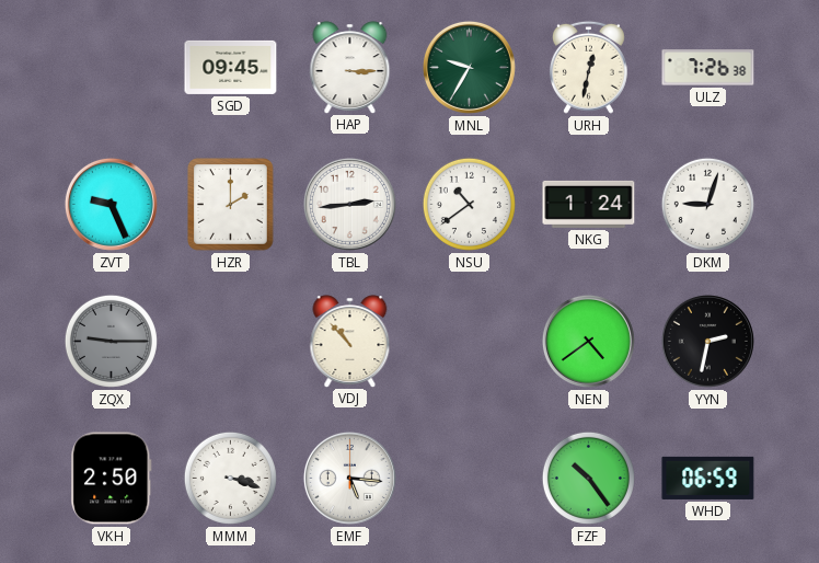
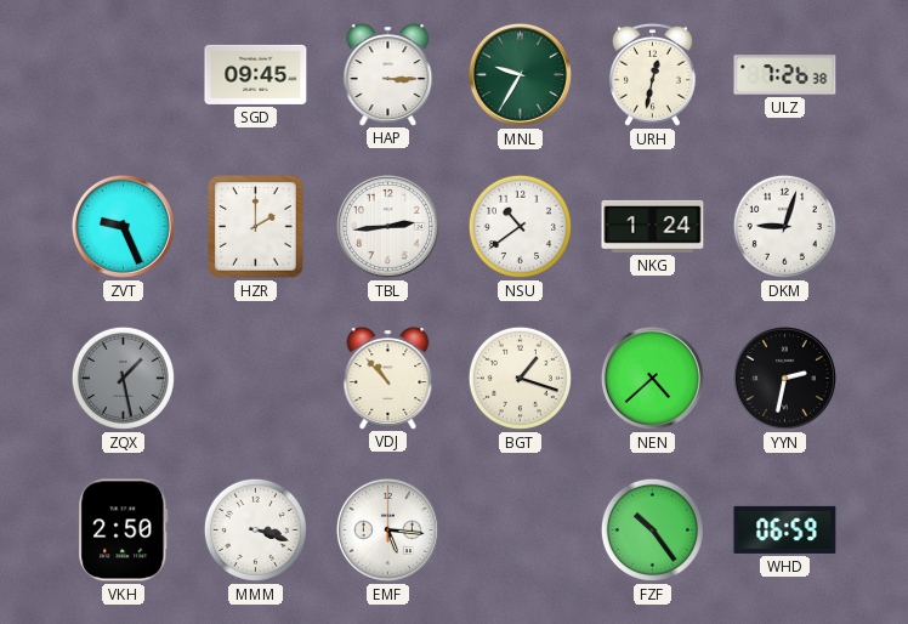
ZQX: 9:15 -> 1:28
BGT: none -> 1:18
NEN: 4:39 -> 4:38
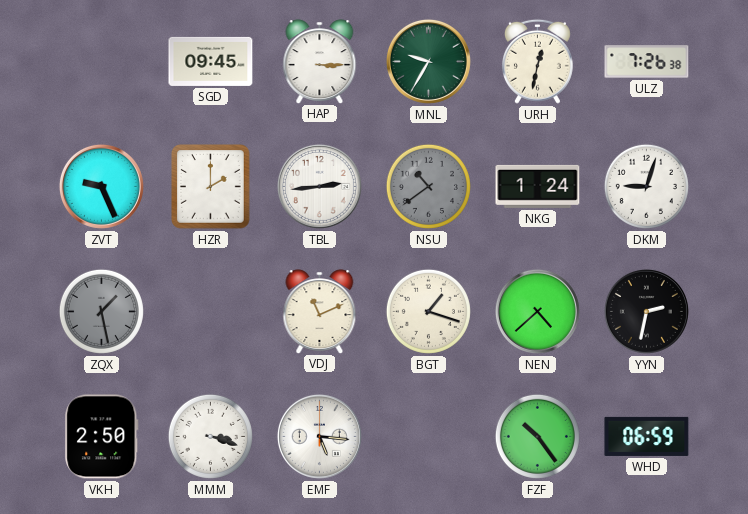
NSU dial: white -> grey
VDJ: 10:53 -> 11:11
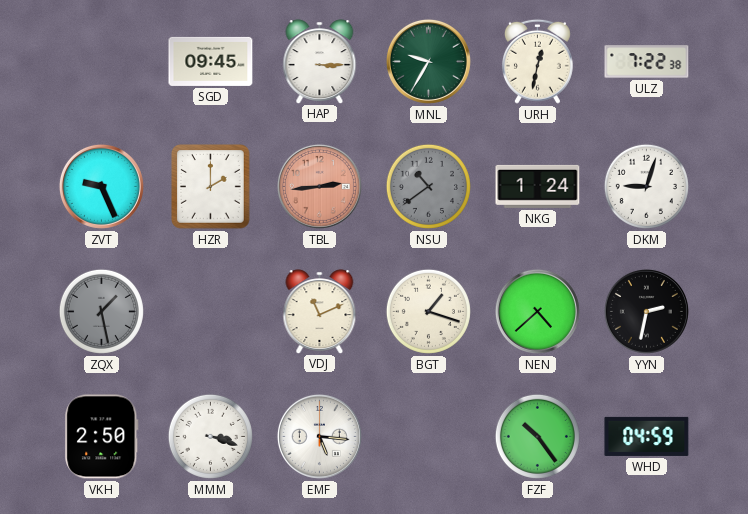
ULZ: 7:26 -> 7:22
TBL dial: white -> salmon
WHD: 06:59 -> 04:59
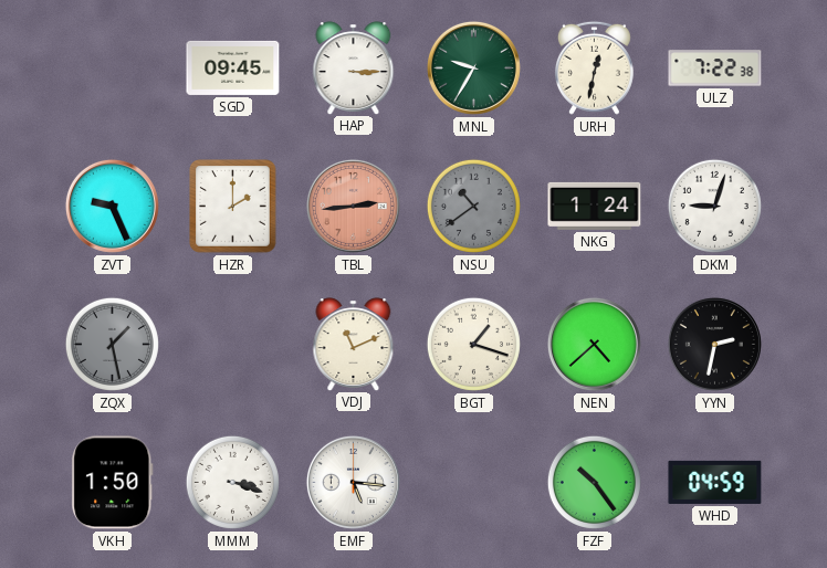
VKH: 2:50 -> 1:50
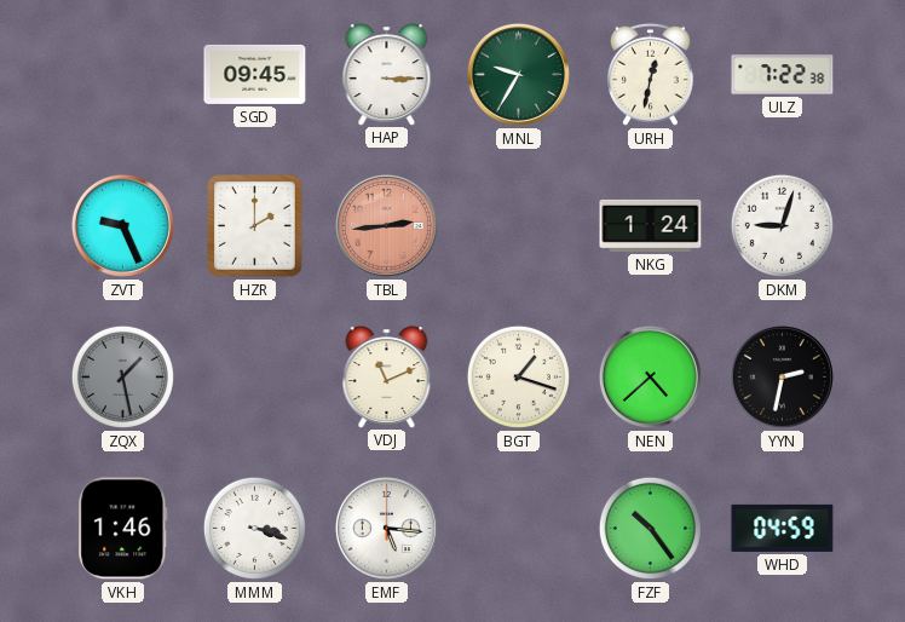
NSU: 10:39 -> none
VKH: 1:50 -> 1:46
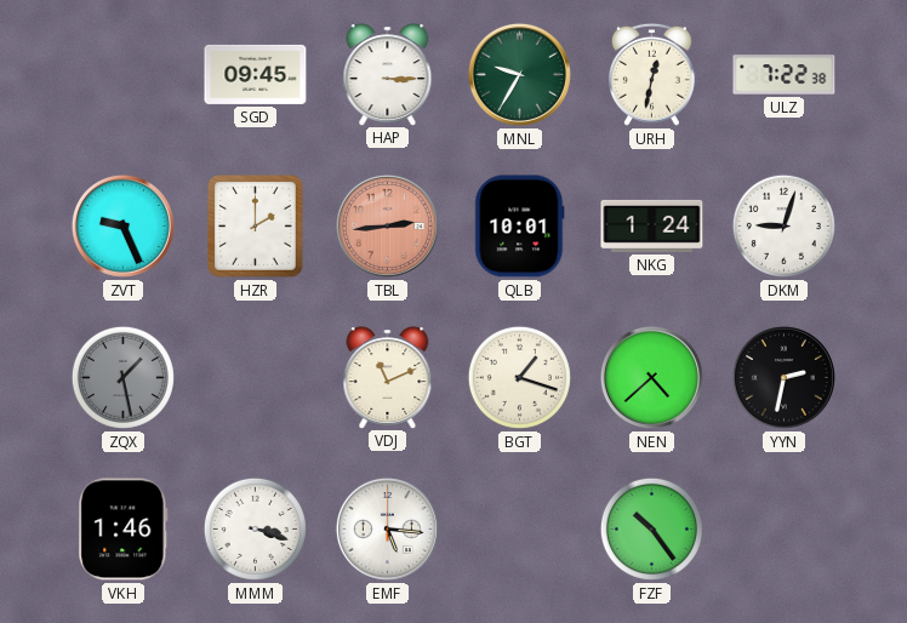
QLB: none -> 10:01
WHD: 04:59 -> none
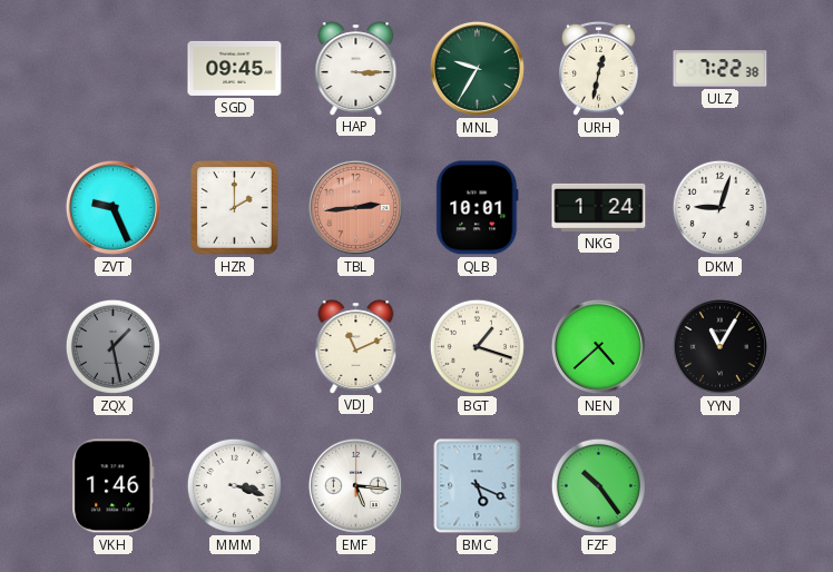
YYN: 2:32 -> 11:05
BMC: none -> 5:19
